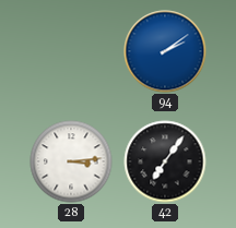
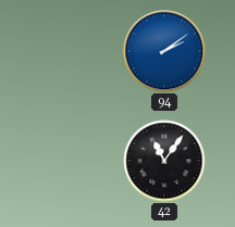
28: 3:14 -> none
42: 7:06 -> 11:06
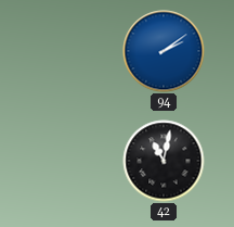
42: 11:06 -> 11:02
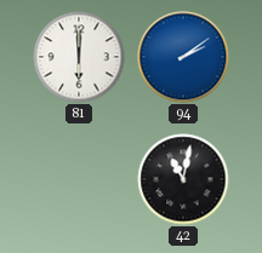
81: none -> 6:00
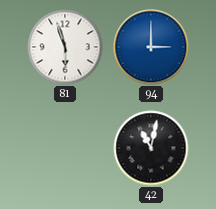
81: 6:00 -> 5:57
94: 2:09 -> 3:00
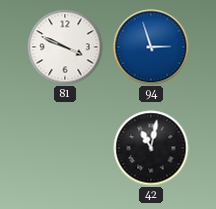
81: 5:57 -> 3:49
94: 3:00 -> 2:57
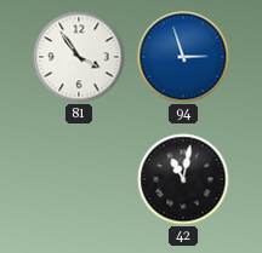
81: 3:49 -> 3:54
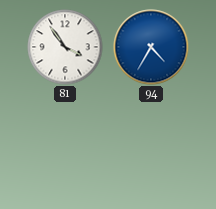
94: 2:57 -> 4:35
42: 11:02 -> none
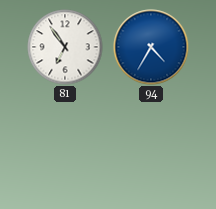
81: 3:54 -> 6:54
